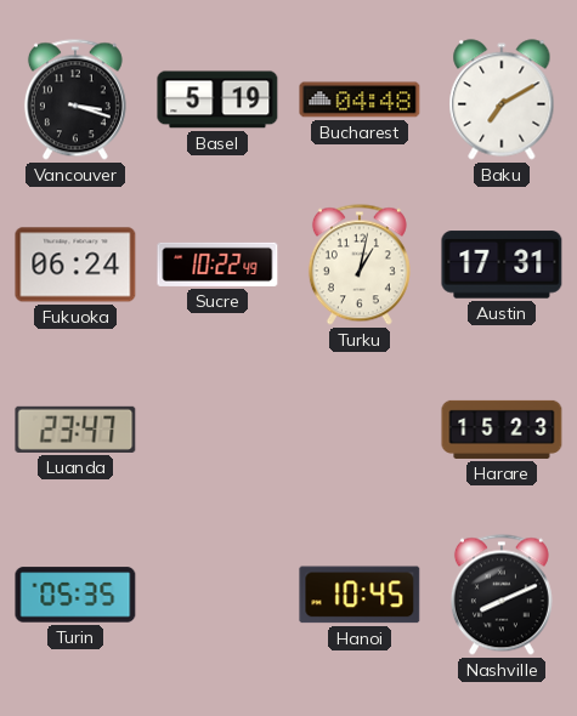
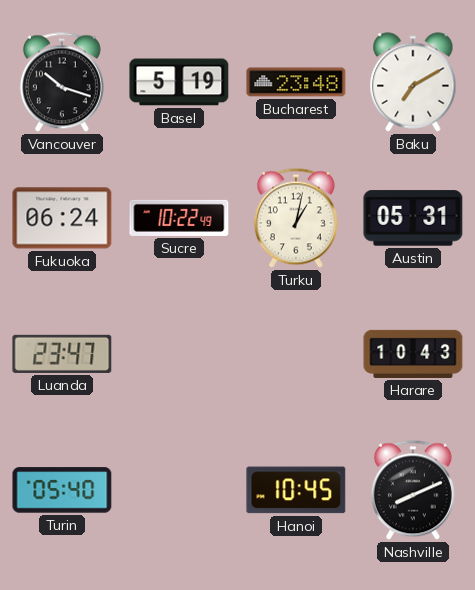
Vancouver: 3:18 -> 10:18
Bucharest: 04:48 -> 23:48
Austin: 17:31 -> 05:31
Harare: 15:23 -> 10:43
Turin: 05:35 -> 05:40
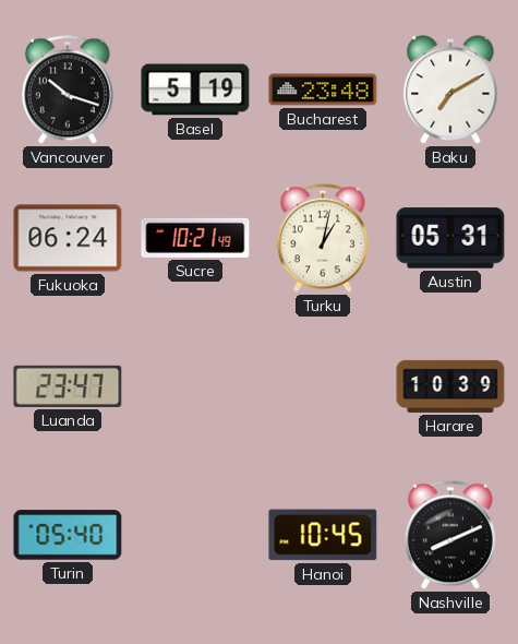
Sucre: 10:22 -> 10:21
Harare: 10:43 -> 10:39
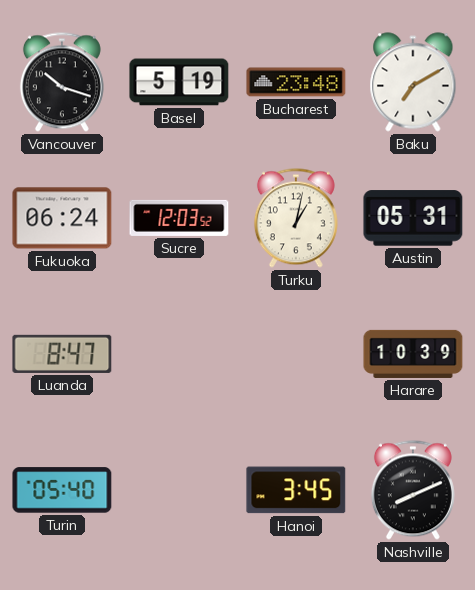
Sucre: 10:21 -> 12:03
Luanda: 23:47 -> 8:47
Hanoi: 10:45 -> 3:45
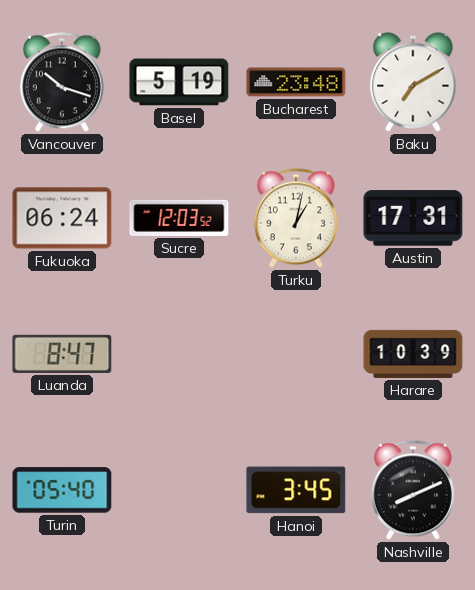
Austin: 05:31 -> 17:31
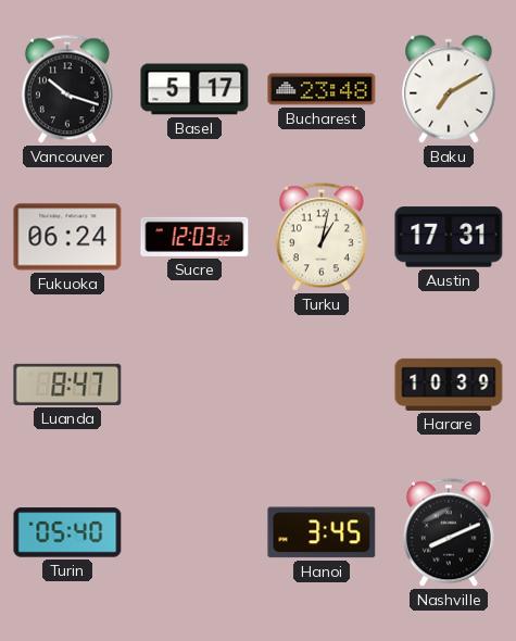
Basel: 5:19 -> 5:17
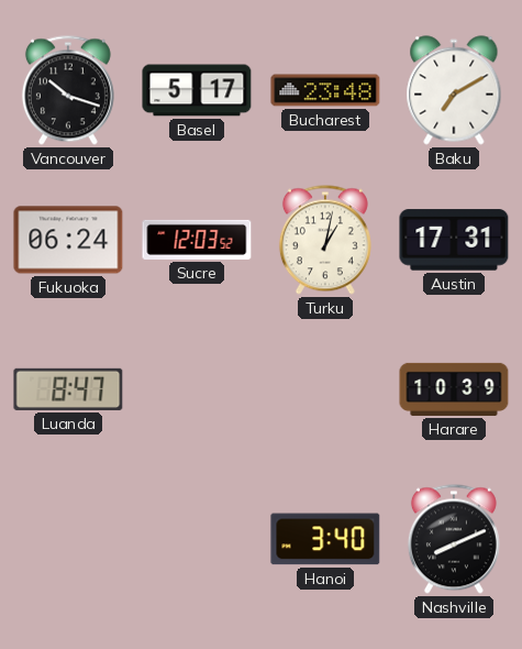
Turin: 05:40 -> none
Hanoi: 3:45 -> 3:40
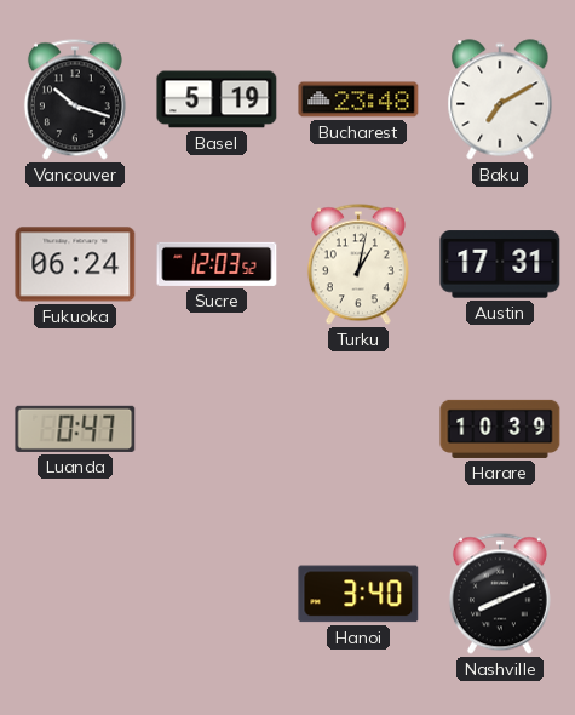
Basel: 5:17 -> 5:19
Luanda: 8:47 -> 0:47
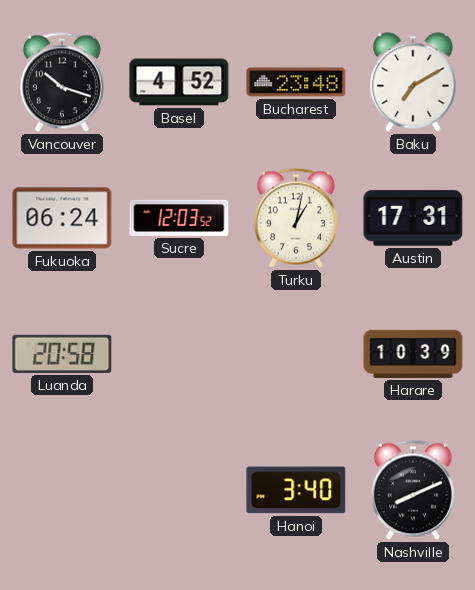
Basel: 5:19 -> 4:52
Luanda: 0:47 -> 20:58
